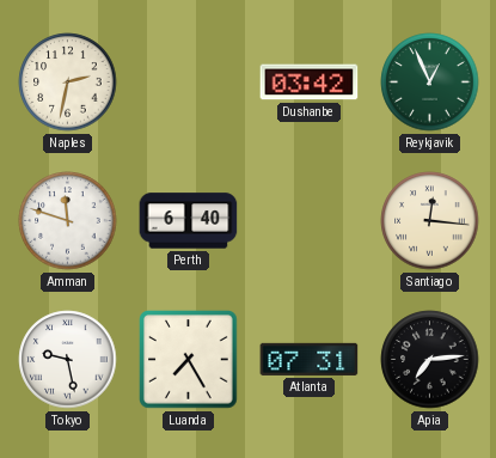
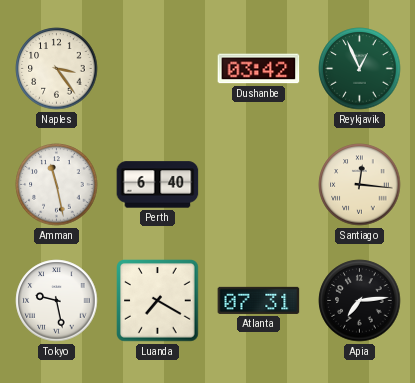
Naples: 2:32 -> 3:24
Amman: 11:48 -> 11:28
Luanda: 7:25 -> 7:20
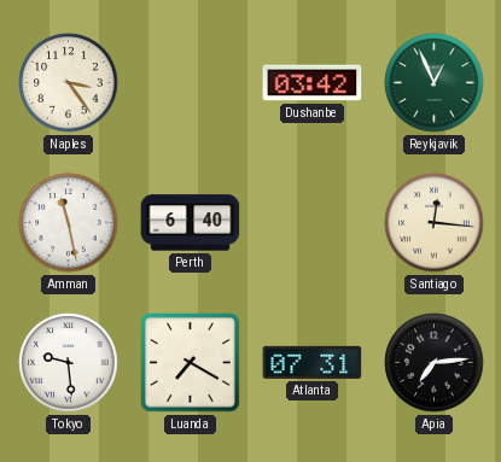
Tokyo: 9:28 -> 9:29
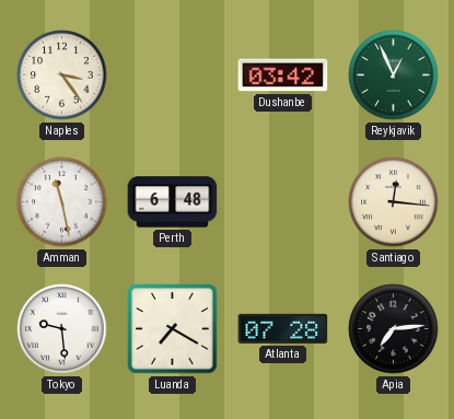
Perth: 6:40 -> 6:48
Atlanta: 07:31 -> 07:28
